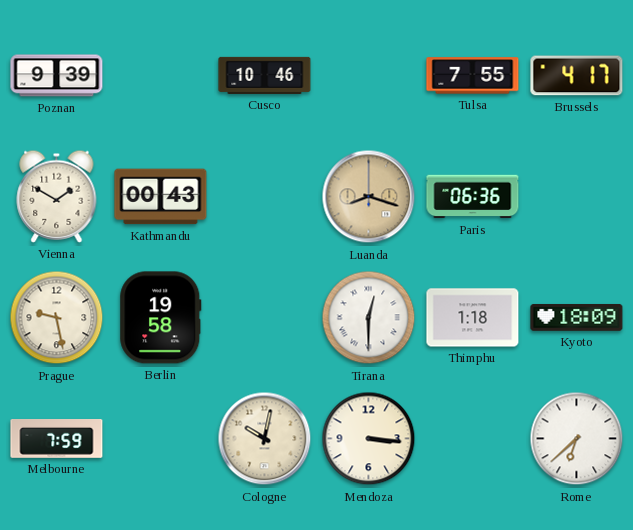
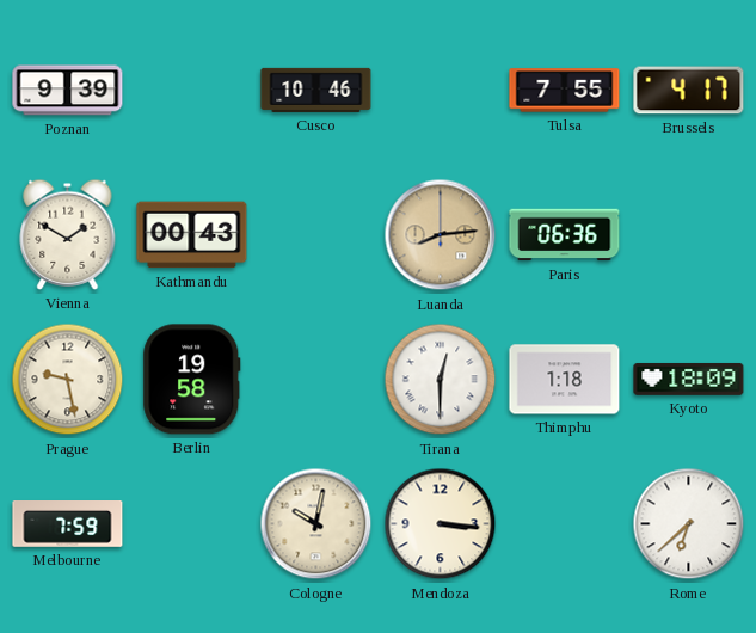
Luanda: 8:18 -> 8:14
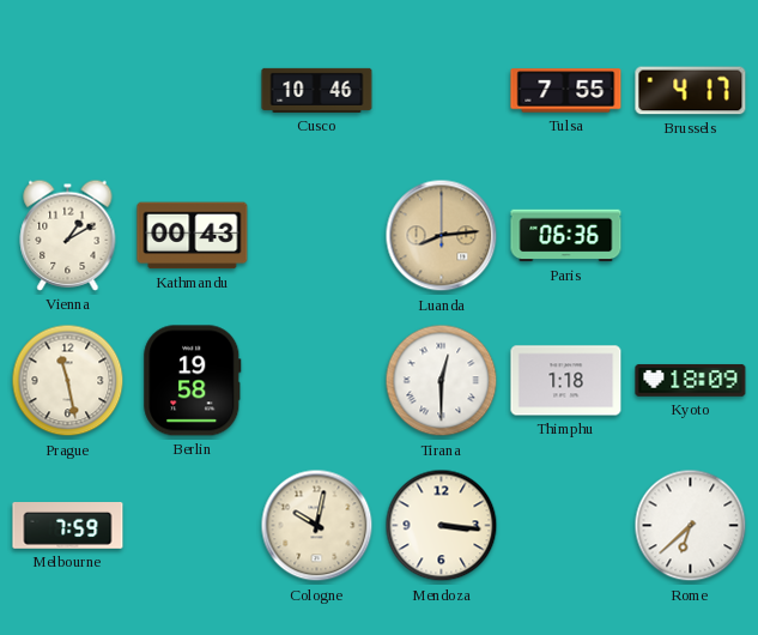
Poznan: 9:39 -> none
Vienna: 1:50 -> 1:10
Prague: 9:28 -> 11:28
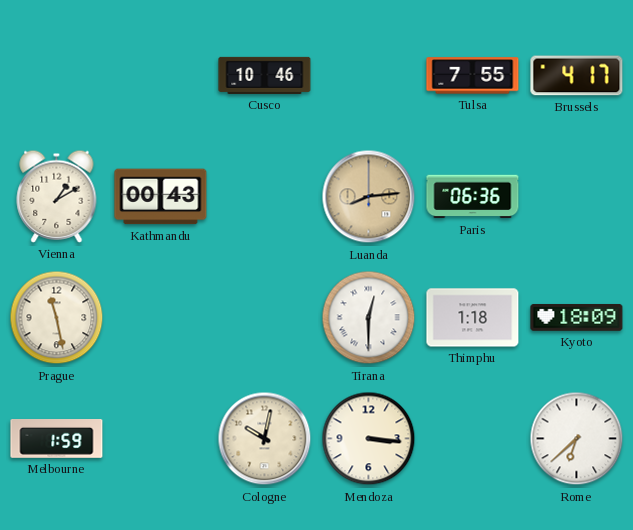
Berlin: 19:58 -> none
Melbourne: 7:59 -> 1:59
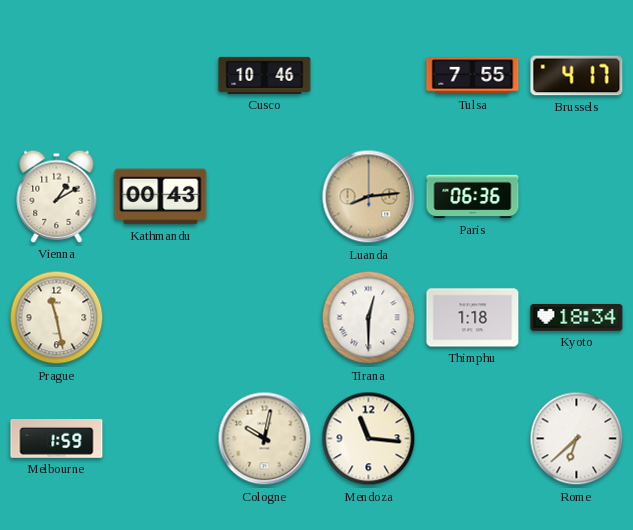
Kyoto: 18:09 -> 18:34
Mendoza: 3:16 -> 11:16
